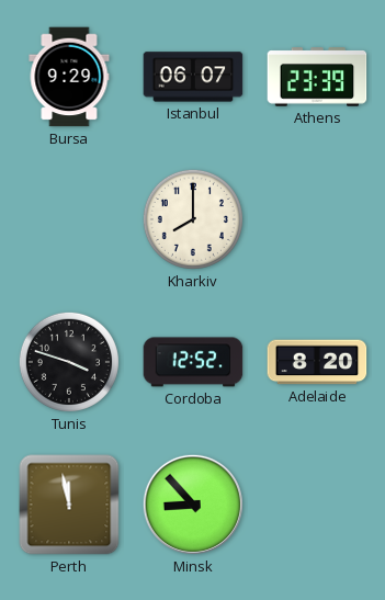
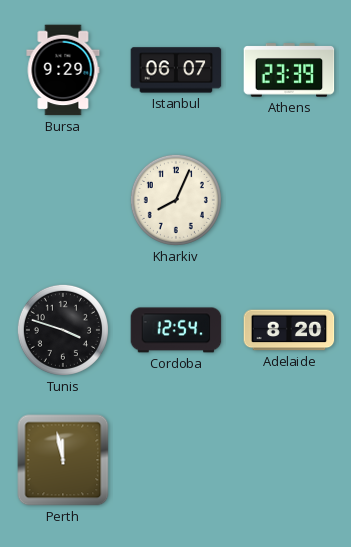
Kharkiv: 8:00 -> 8:04
Cordoba: 12:52 -> 12:54
Minsk: 8:53 -> none
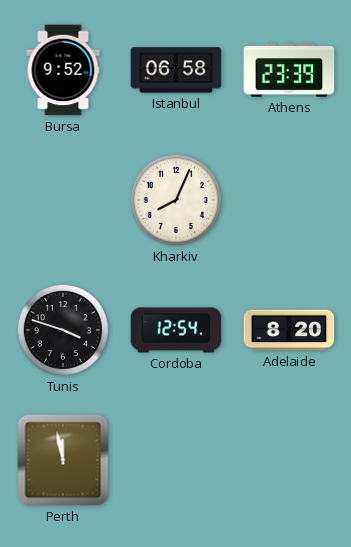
Bursa: 9:29 -> 9:52
Istanbul: 06:07 -> 06:58
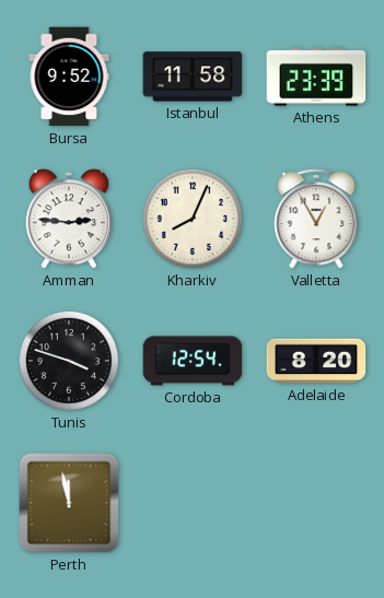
Istanbul: 06:58 -> 11:58
Amman: none -> 2:46
Valletta: none -> 12:55
